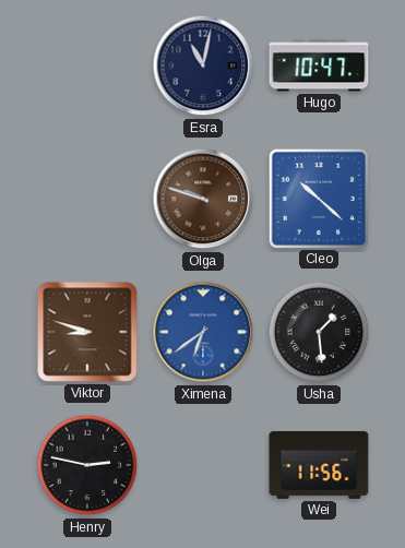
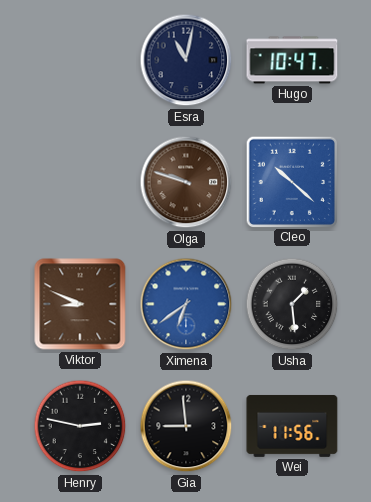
Viktor: 8:48 -> 8:49
Gia: none -> 8:59
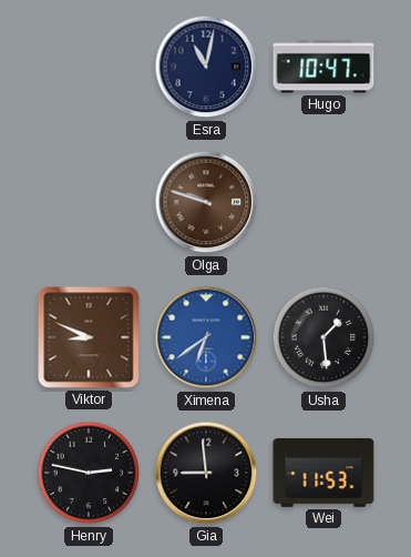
Cleo: 10:22 -> none
Wei: 11:56 -> 11:53
